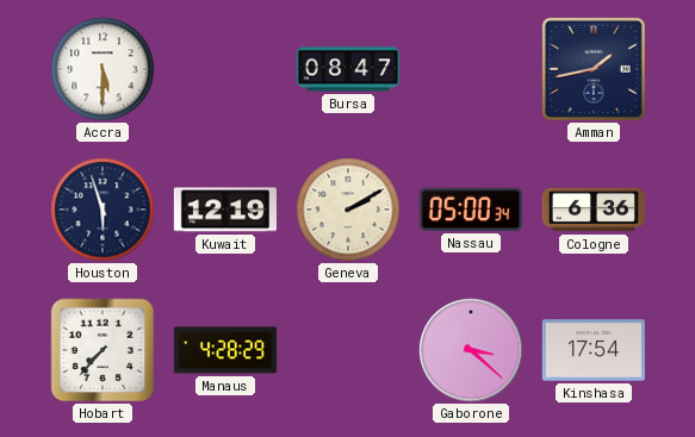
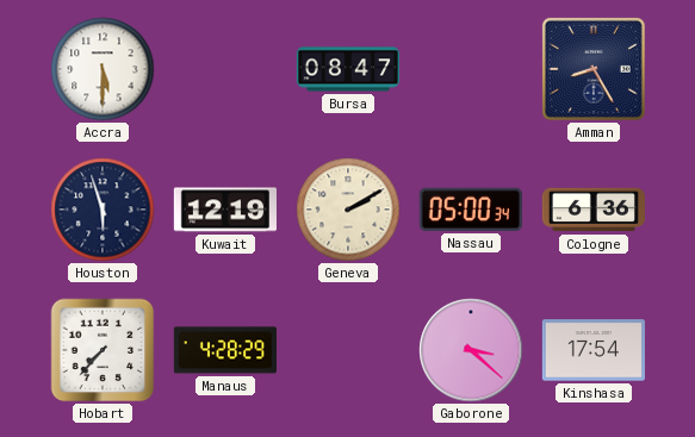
Amman: 1:43 -> 8:25
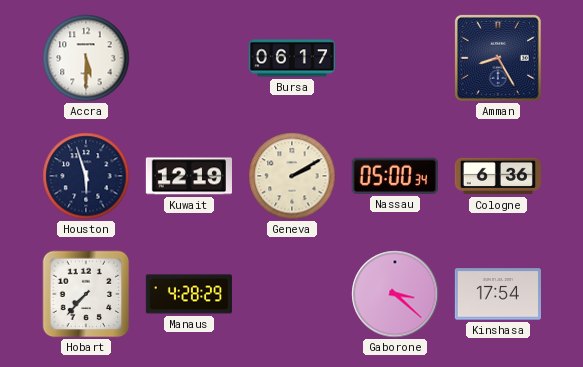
Bursa: 08:47 -> 06:17
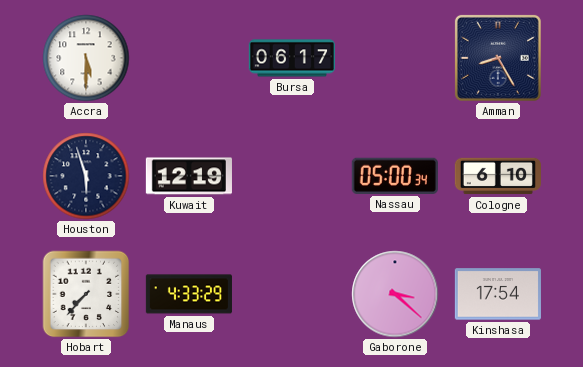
Geneva: 2:10 -> none
Cologne: 6:36 -> 6:10
Manaus: 4:28 -> 4:33
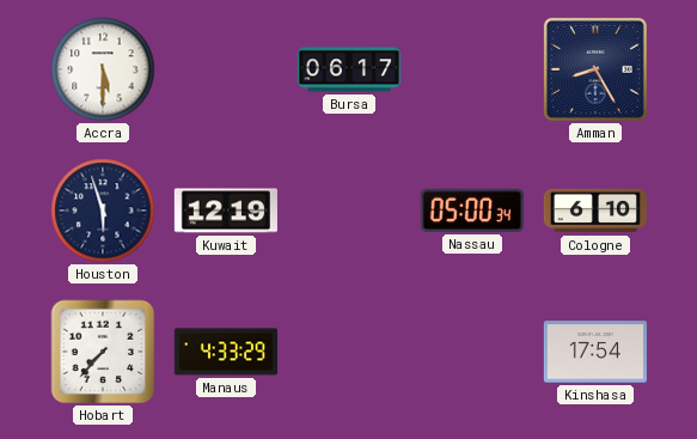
Gaborone: 3:22 -> none
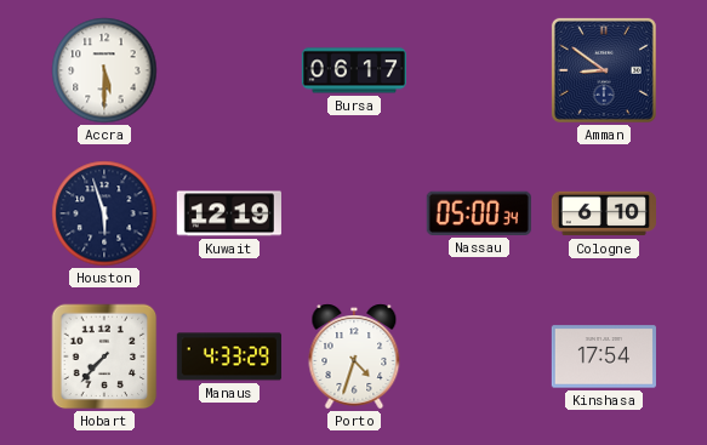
Amman: 8:25 -> 8:51
Porto: none -> 4:33
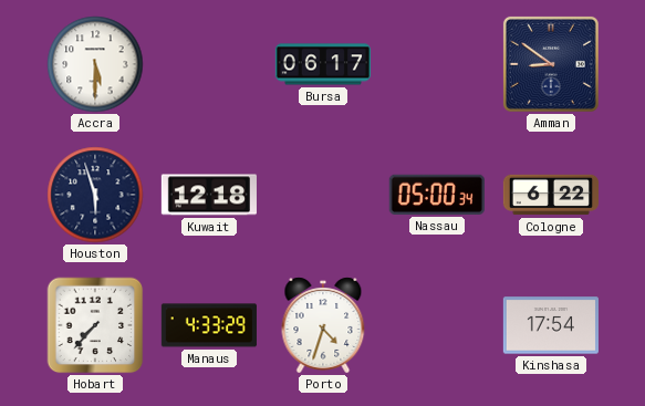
Kuwait: 12:19 -> 12:18
Cologne: 6:10 -> 6:22
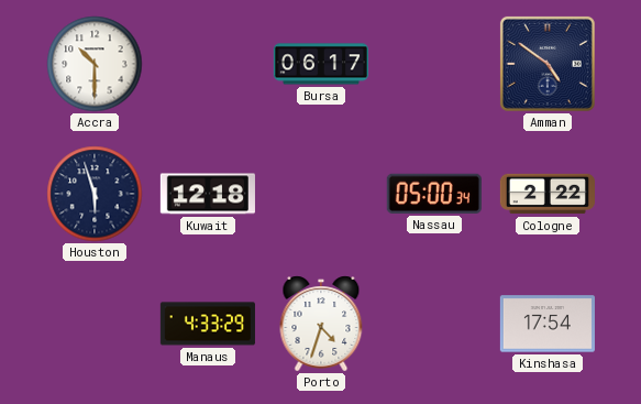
Accra: 5:30 -> 10:30
Amman: 8:51 -> 4:51
Cologne: 6:22 -> 2:22
Hobart: 7:37 -> none
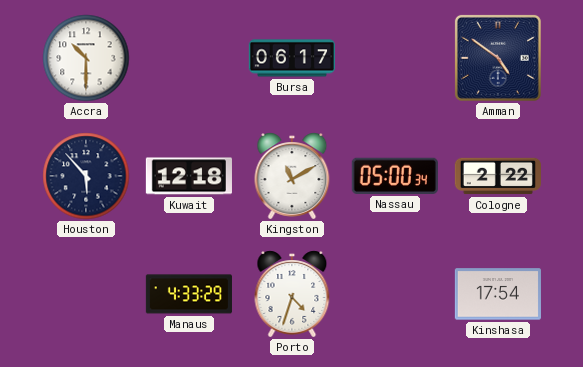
Houston: 5:57 -> 5:53
Kingston: none -> 11:10
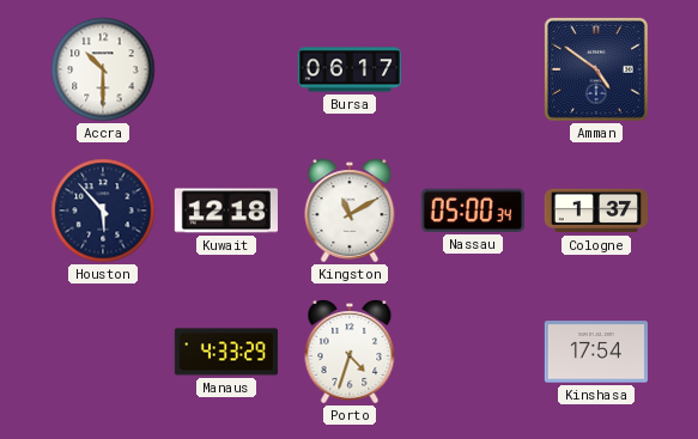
Cologne: 2:22 -> 1:37
